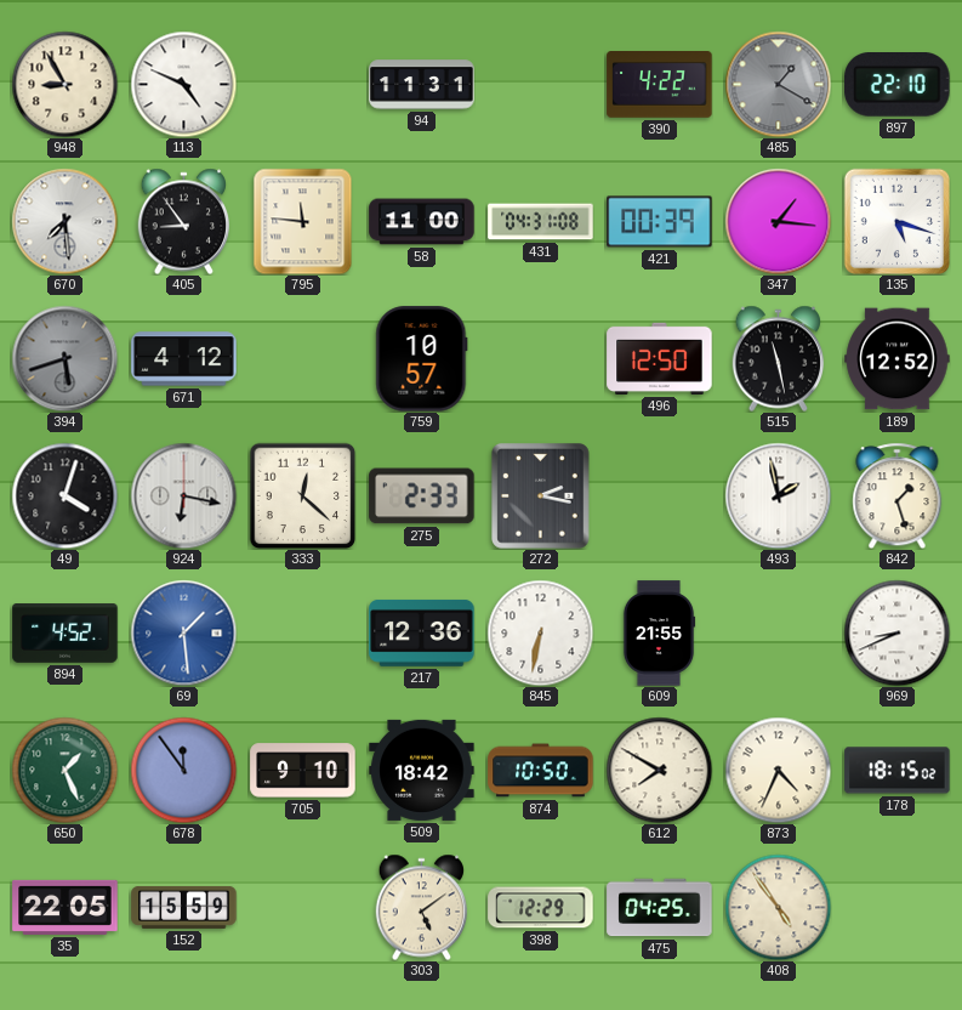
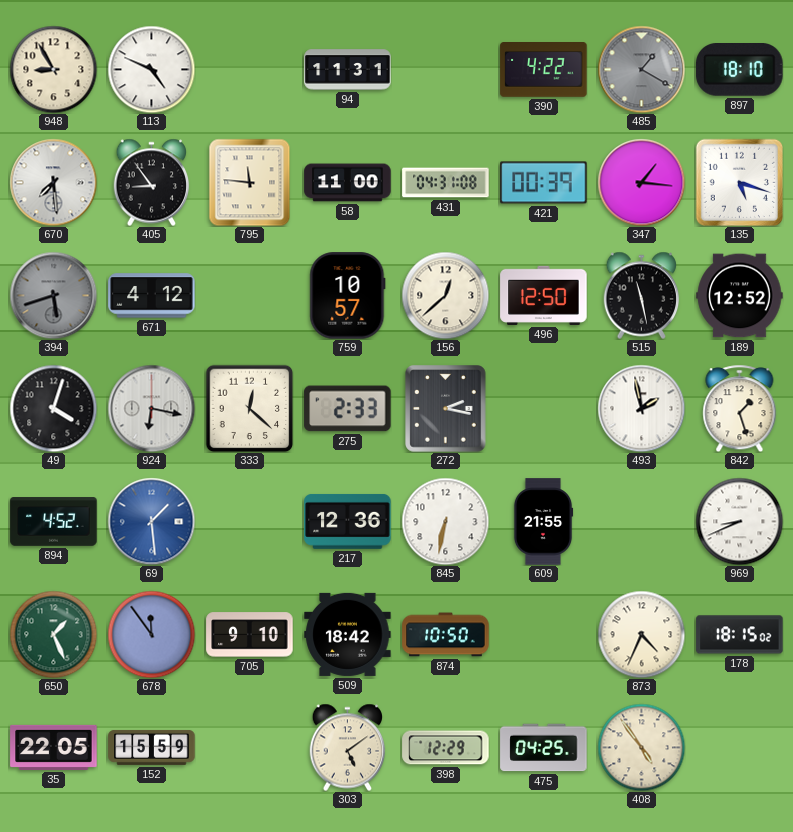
897: 22:10 -> 18:10
156: none -> 12:38
612: 7:50 -> none
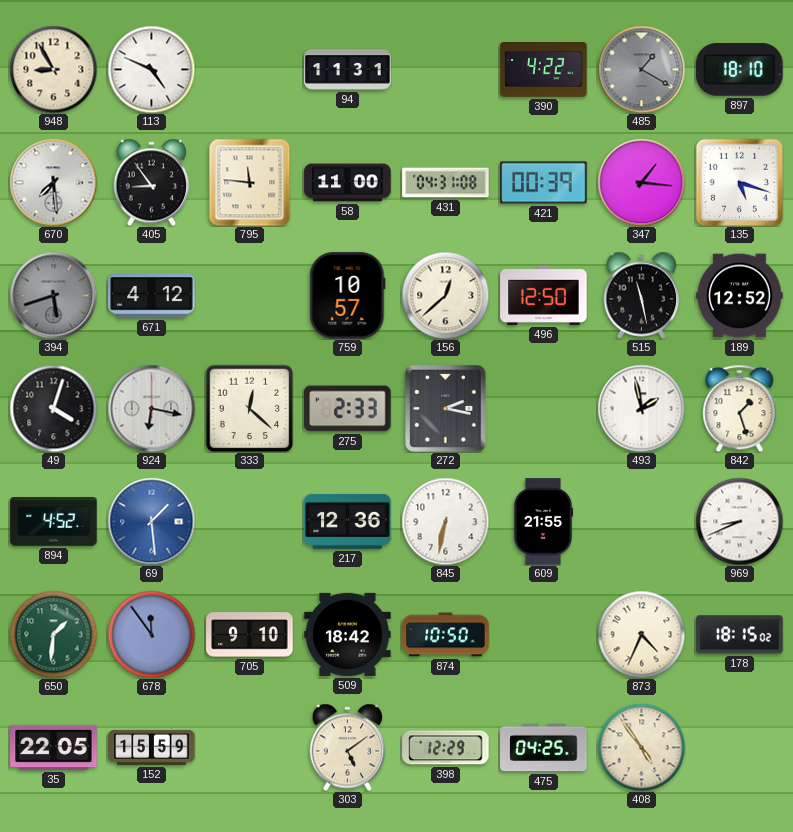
650: 1:26 -> 1:31
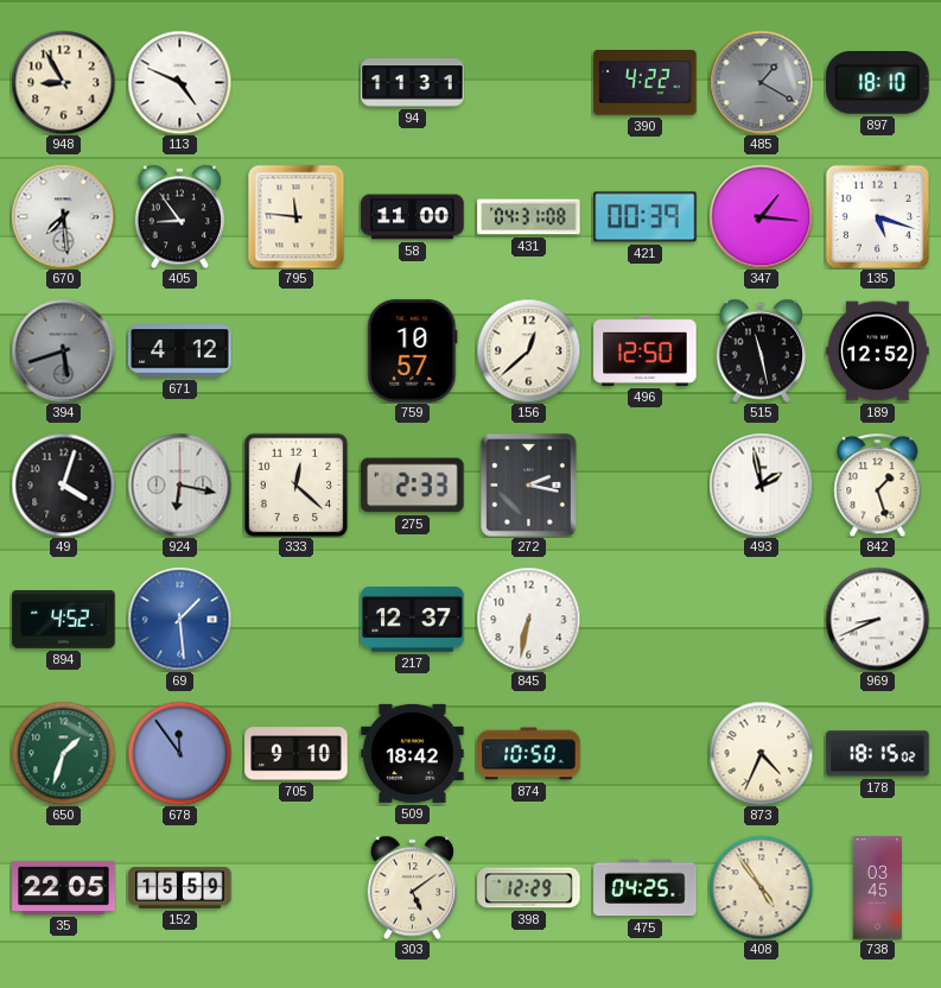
217: 12:36 -> 12:37
609: 21:55 -> none
650: 1:31 -> 1:33
738: none -> 03:45
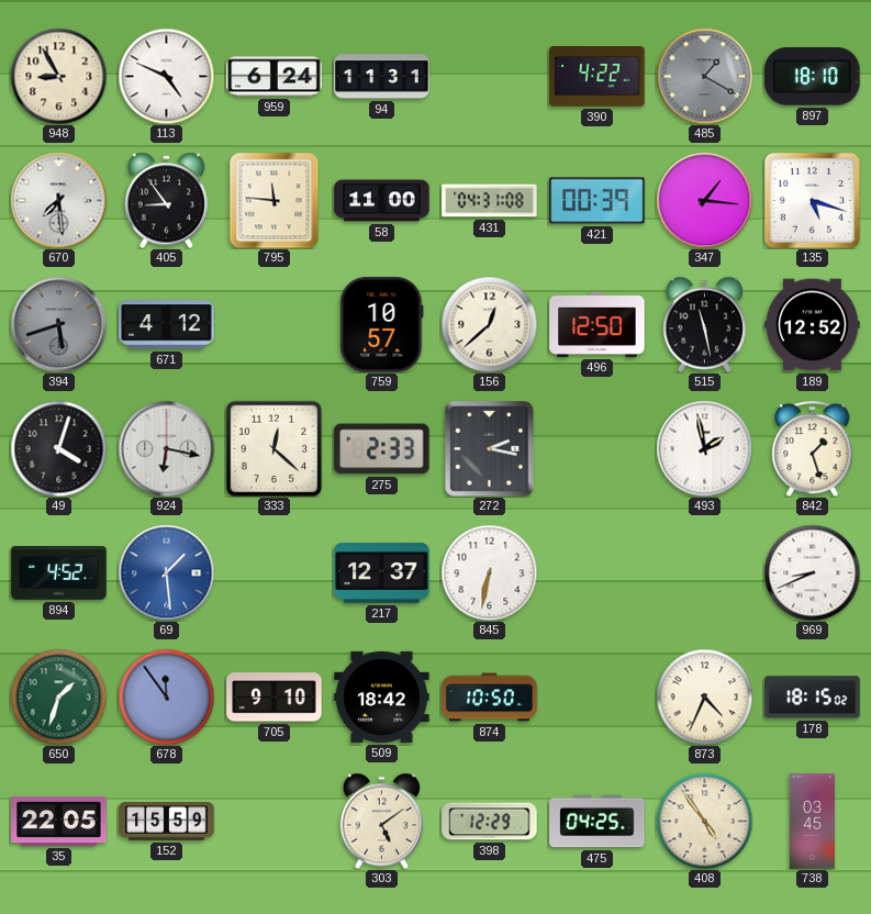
959: none -> 6:24
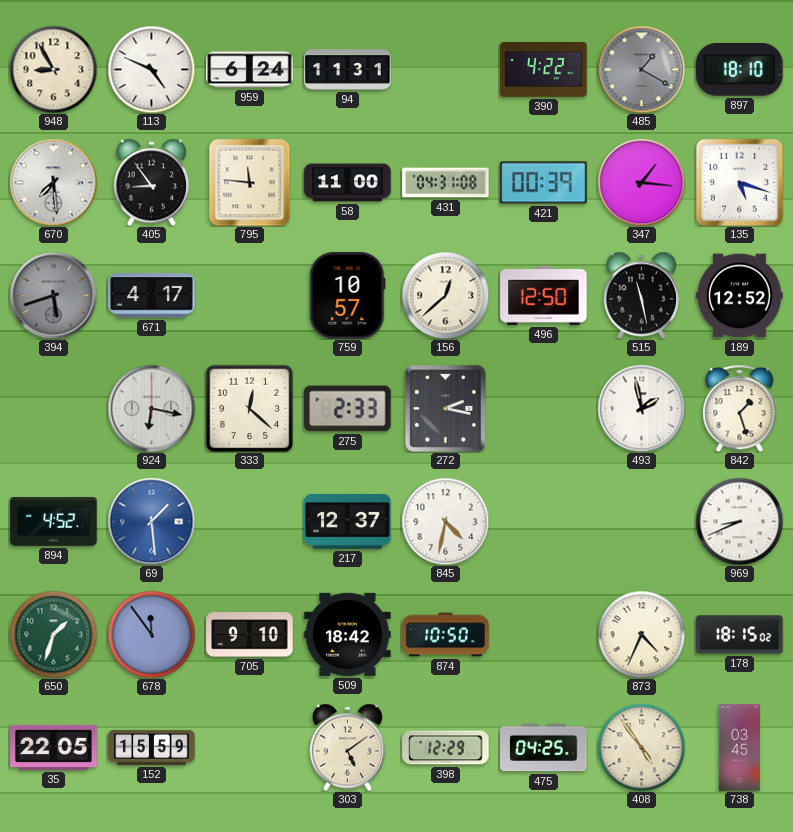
671: 4:12 -> 4:17
49: 4:03 -> none
845: 6:32 -> 4:32
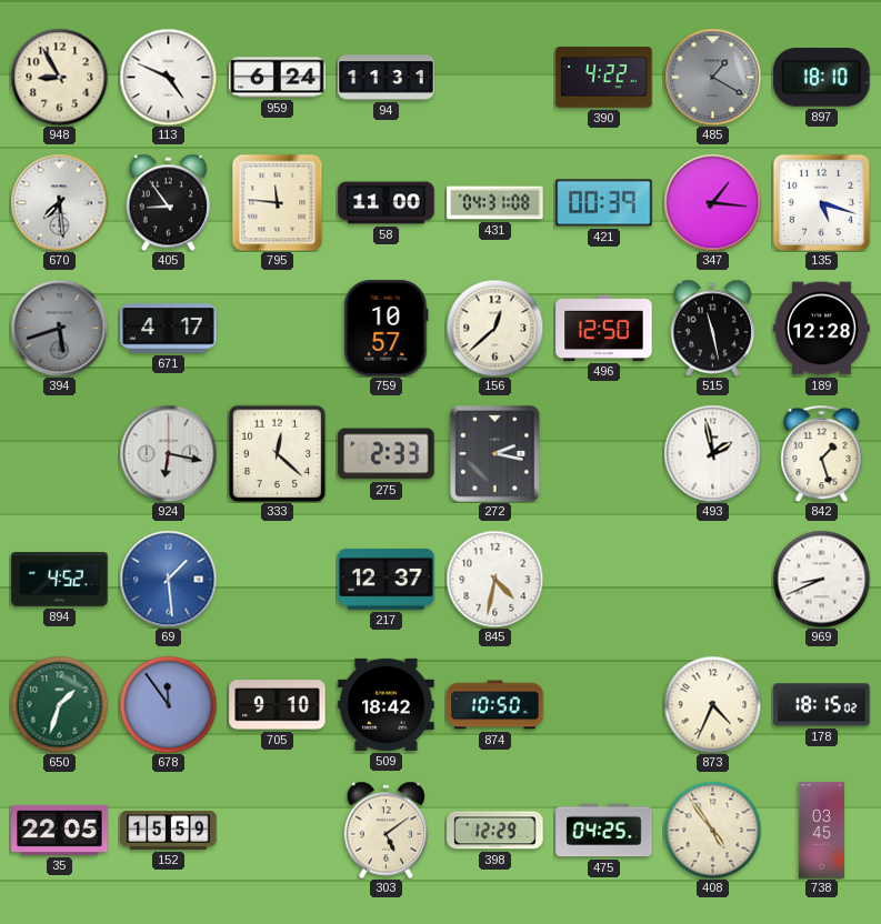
189: 12:52 -> 12:28
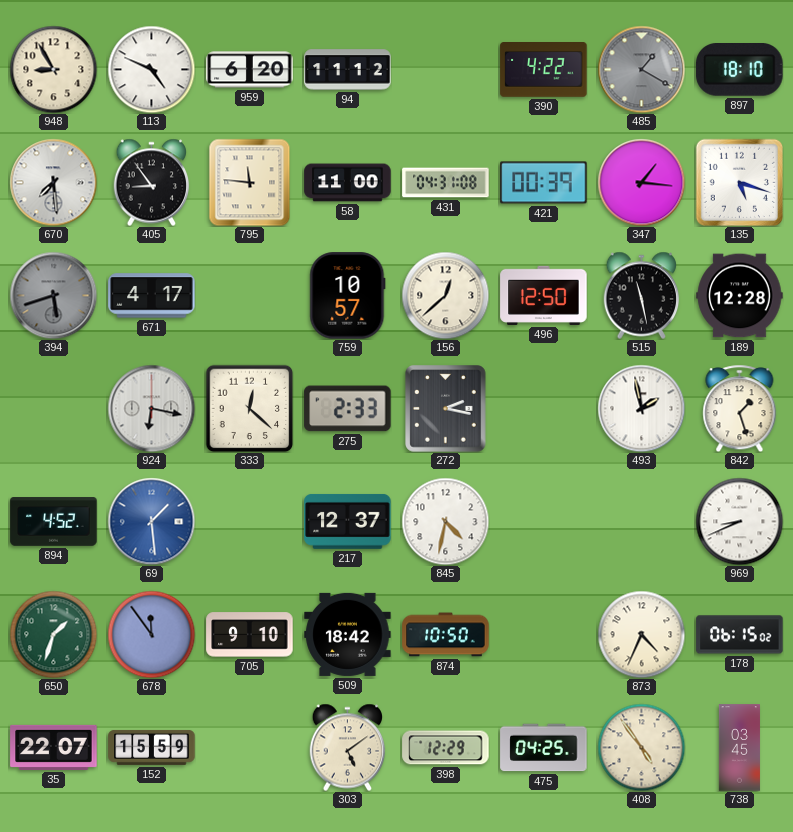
959: 6:24 -> 6:20
94: 11:31 -> 11:12
178: 18:15 -> 06:15
35: 22:05 -> 22:07
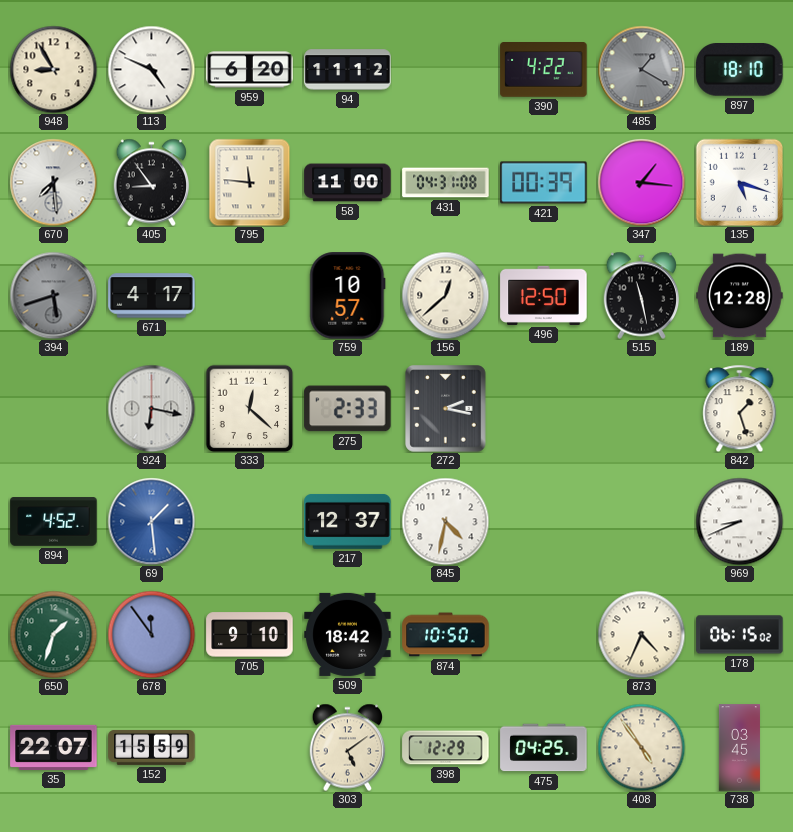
493: 1:58 -> none
